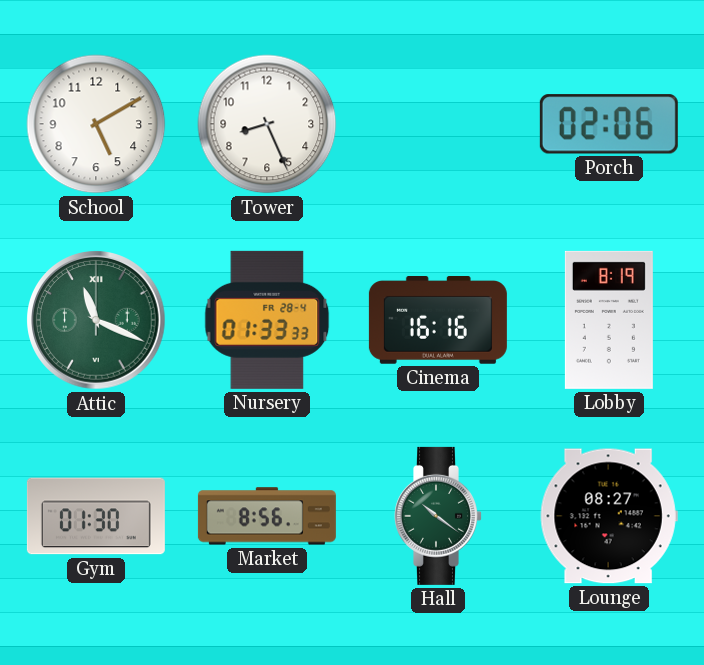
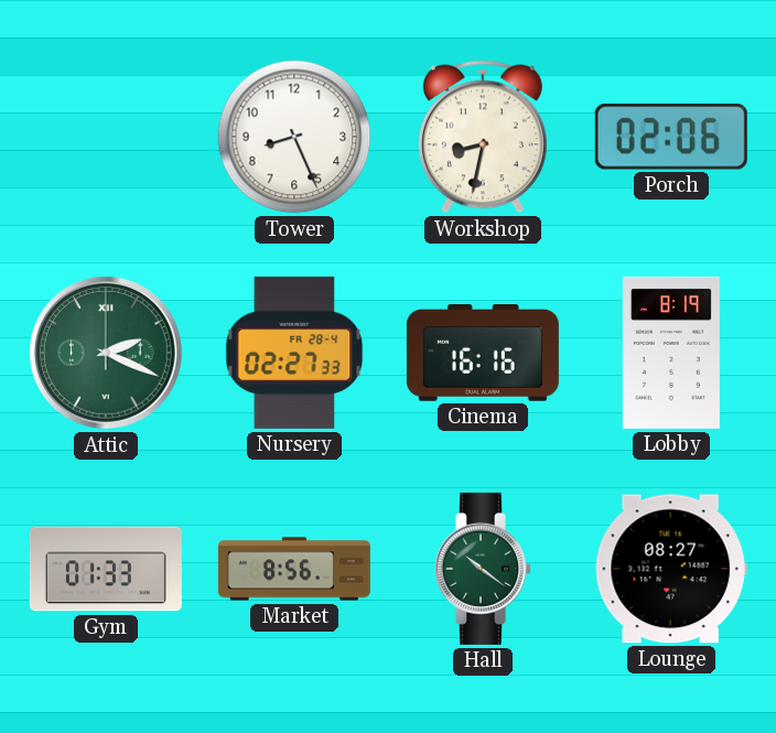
School: 5:10 -> none
Workshop: none -> 8:32
Attic: 11:19 -> 2:19
Nursery: 01:33 -> 02:27
Gym: 01:30 -> 01:33
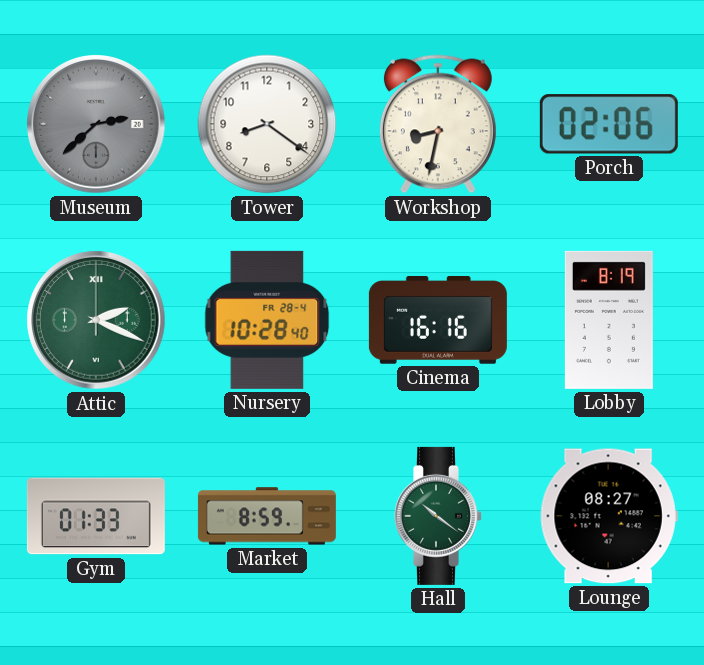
Museum: none -> 2:38
Tower: 8:26 -> 8:21
Nursery: 02:27 -> 10:28
Market: 8:56 -> 8:59
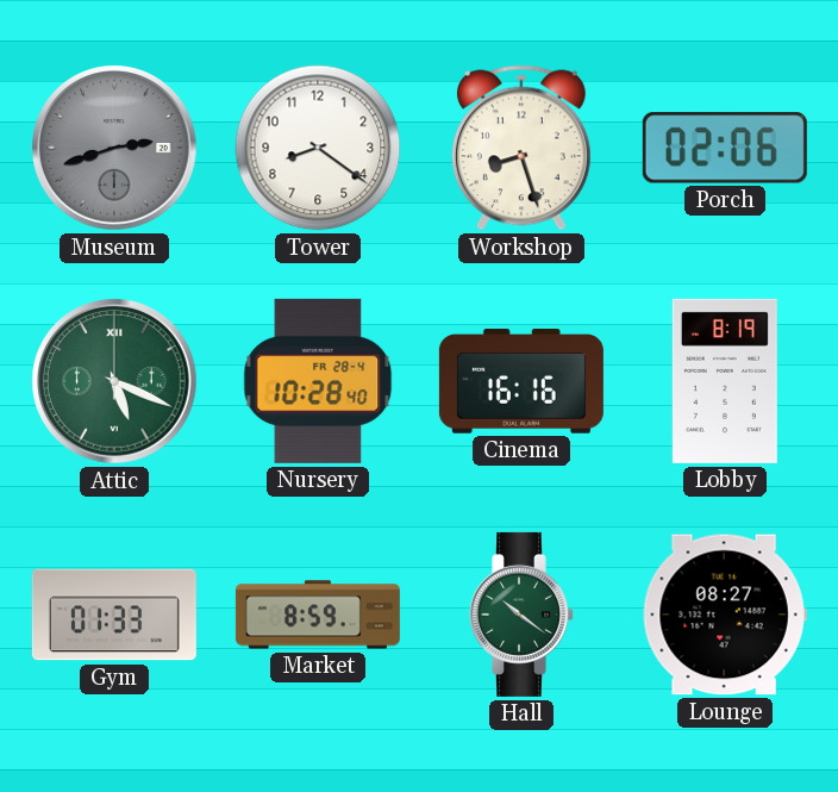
Museum: 2:38 -> 2:42
Workshop: 8:32 -> 8:27
Attic: 2:19 -> 5:19
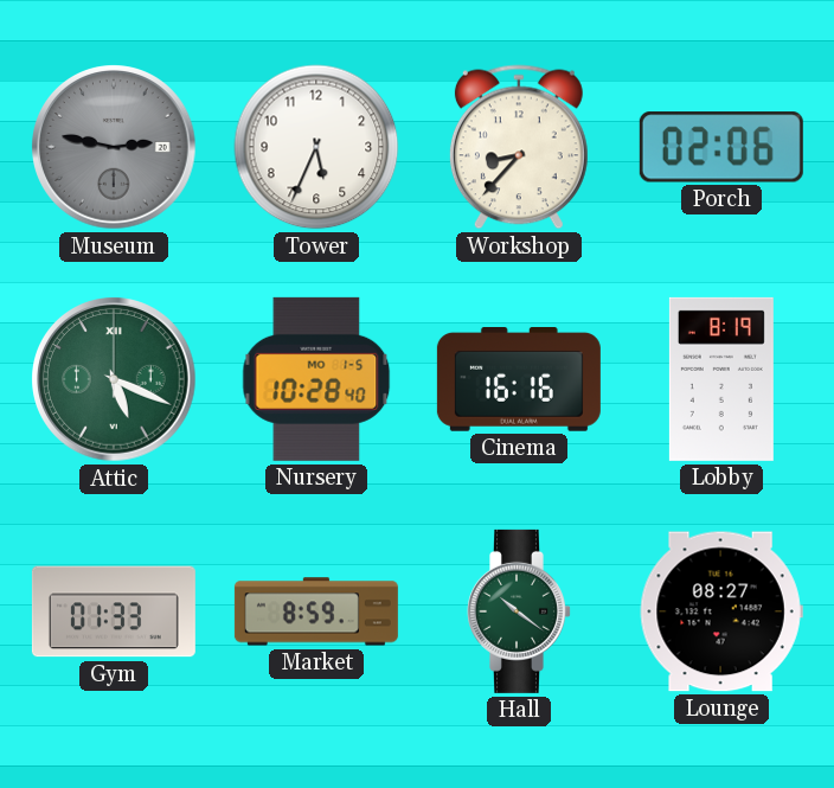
Museum: 2:42 -> 2:47
Tower: 8:21 -> 5:34
Workshop: 8:27 -> 8:37
Nursery date: FR 28-4 -> MO 1-5
